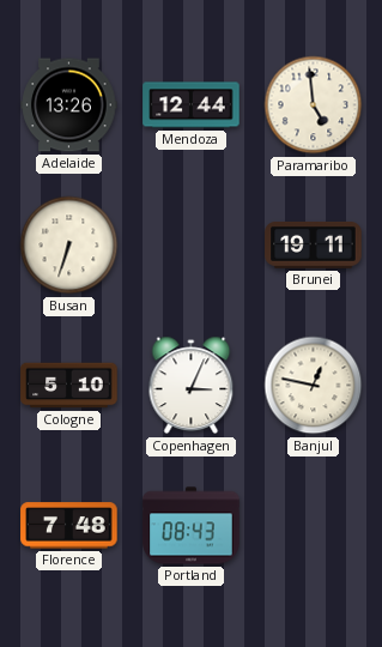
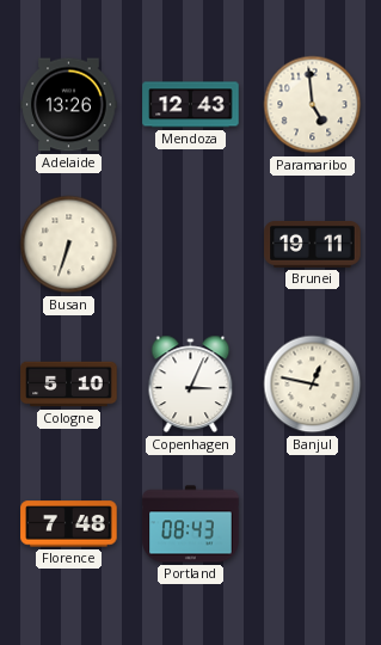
Mendoza: 12:44 -> 12:43
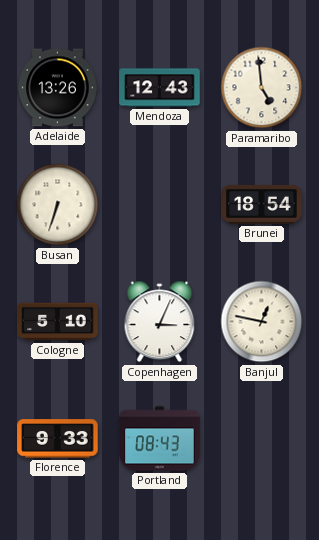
Brunei: 19:11 -> 18:54
Florence: 7:48 -> 9:33
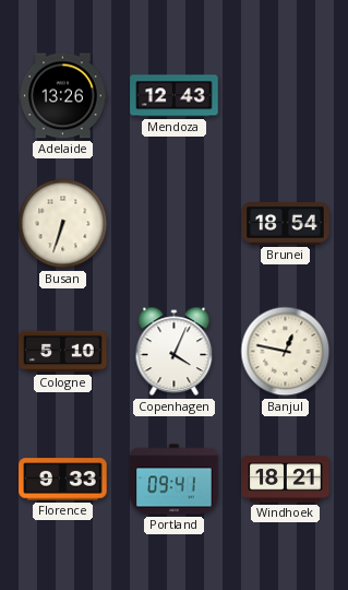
Paramaribo: 4:59 -> none
Copenhagen: 3:04 -> 4:04
Portland: 08:43 -> 09:41
Windhoek: none -> 18:21
